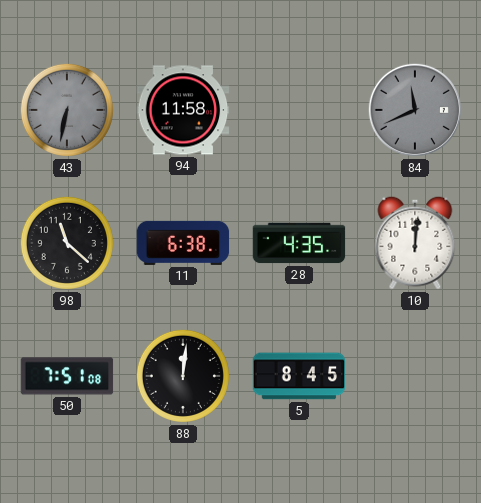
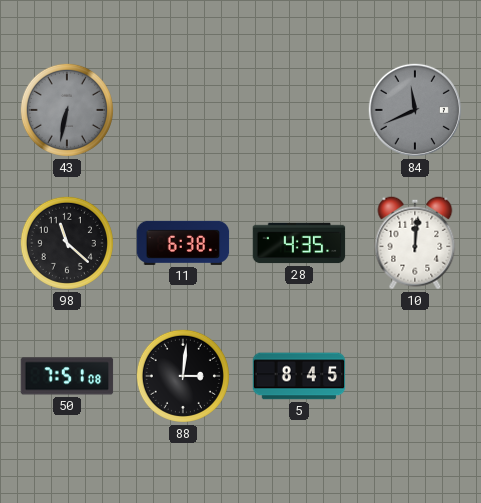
94: 11:58 -> none
88: 12:01 -> 3:01
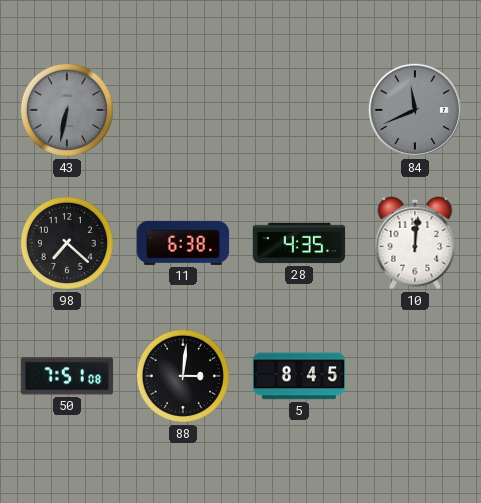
98: 11:22 -> 7:22
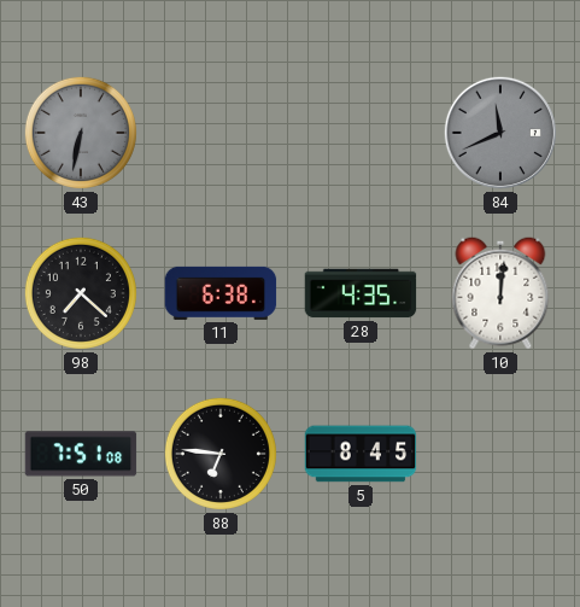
88: 3:01 -> 6:46
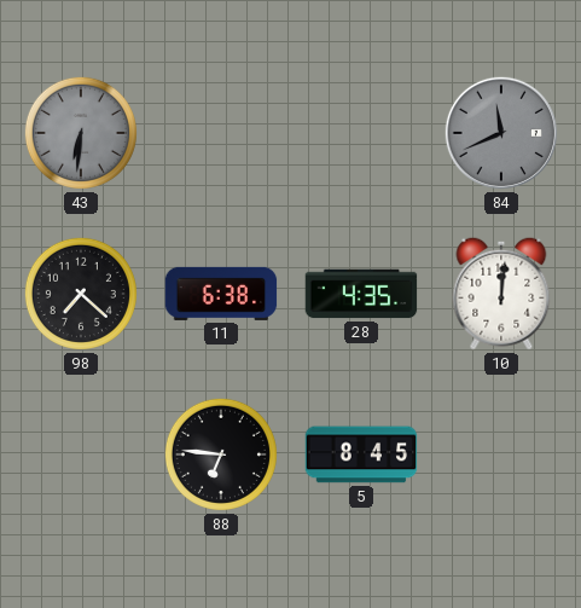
43: 6:32 -> 6:31
50: 7:51 -> none
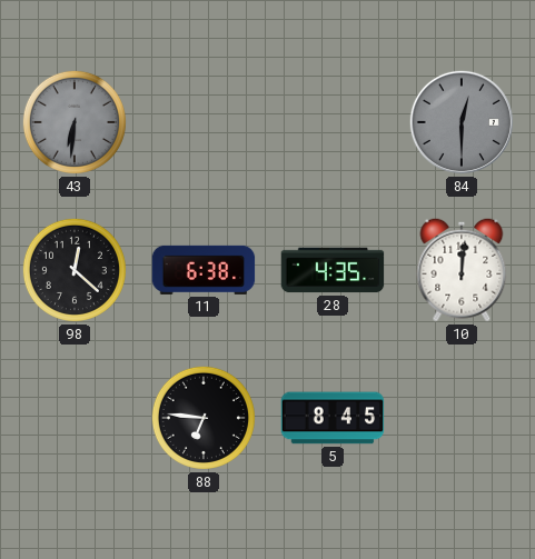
84: 11:41 -> 12:30
98: 7:22 -> 12:22
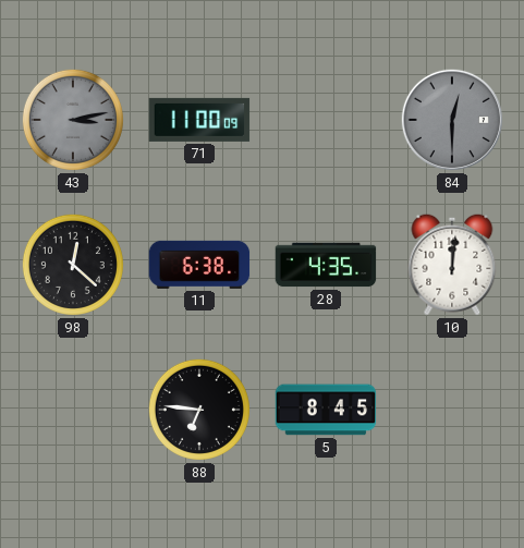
43: 6:31 -> 3:13
71: none -> 11:00
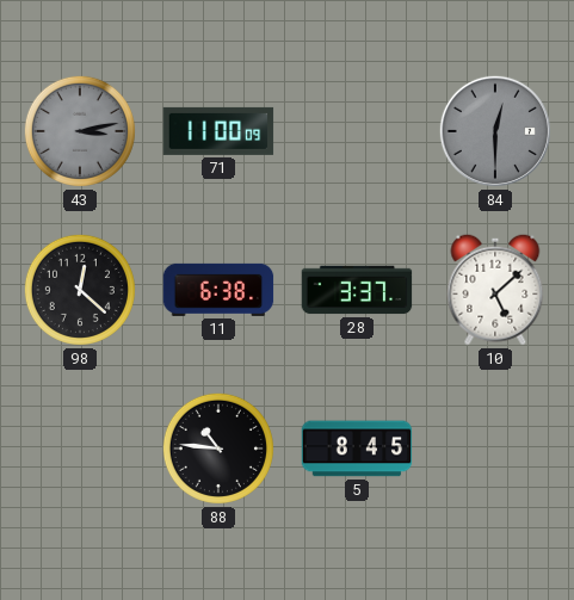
28: 4:35 -> 3:37
10: 12:01 -> 5:08
88: 6:46 -> 10:46
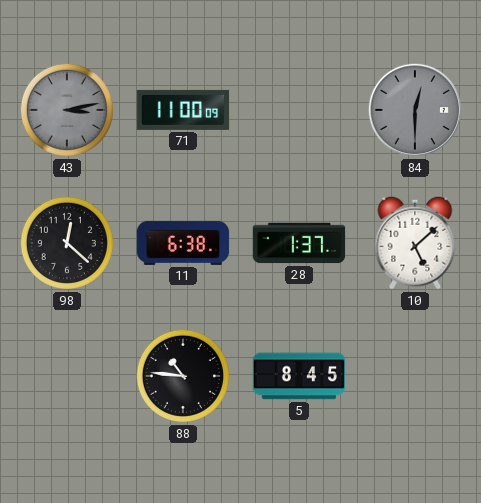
28: 3:37 -> 1:37
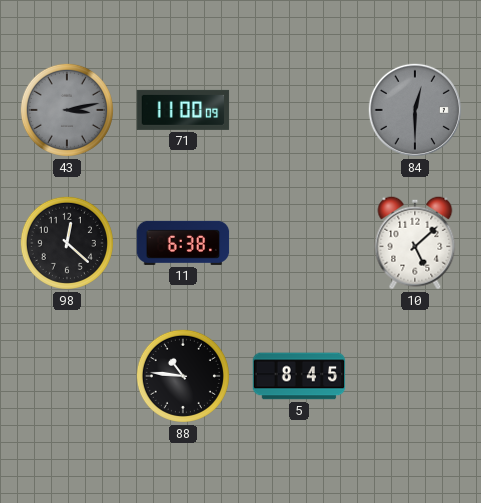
28: 1:37 -> none
